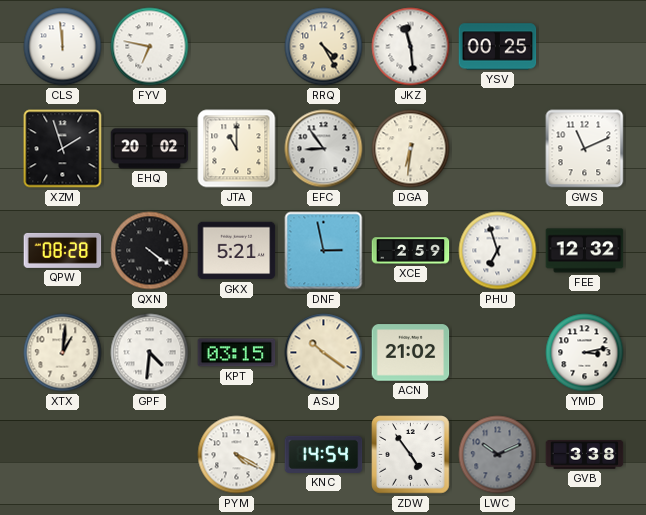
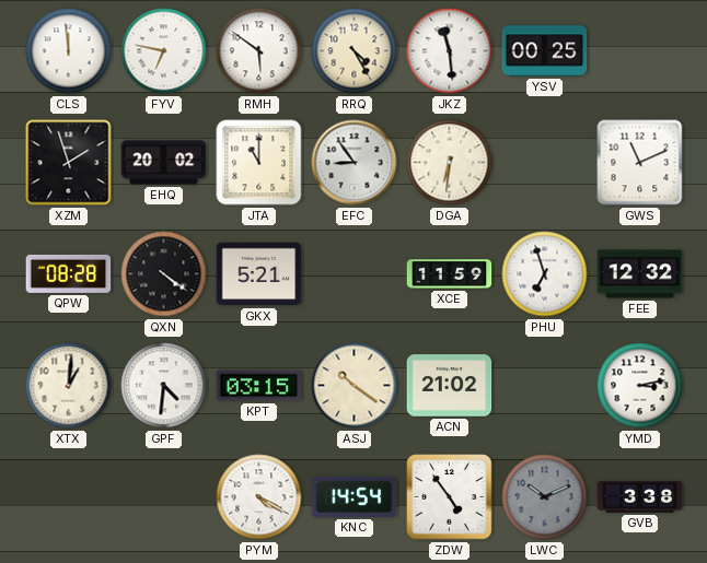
RMH: none -> 5:51
DNF: 2:58 -> none
XCE: 2:59 -> 11:59
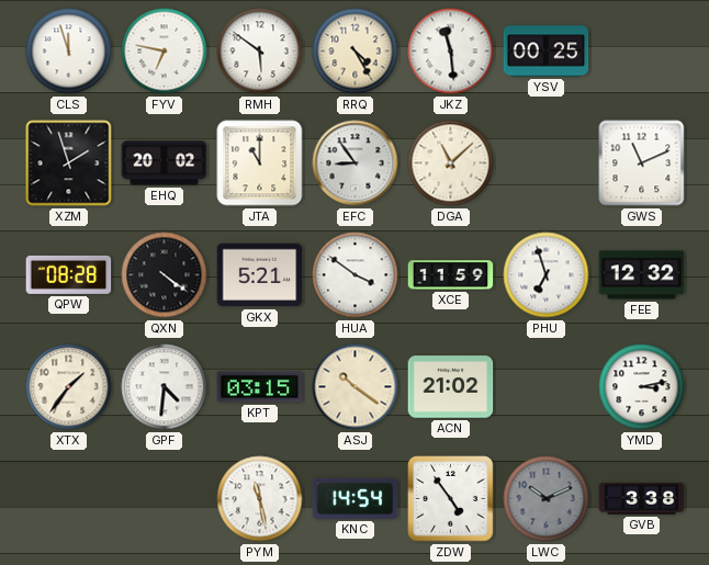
CLS: 11:59 -> 11:57
DGA: 6:31 -> 11:08
HUA: none -> 3:51
XTX: 1:01 -> 1:36
PYM: 4:20 -> 11:28
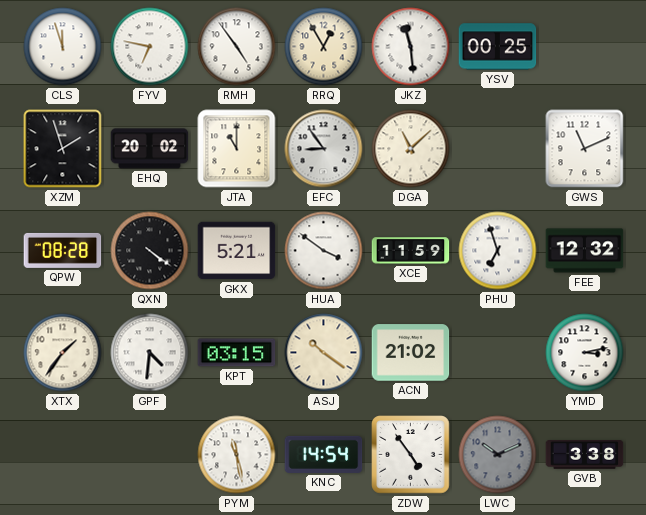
RMH: 5:51 -> 4:54
RRQ: 4:25 -> 12:55
